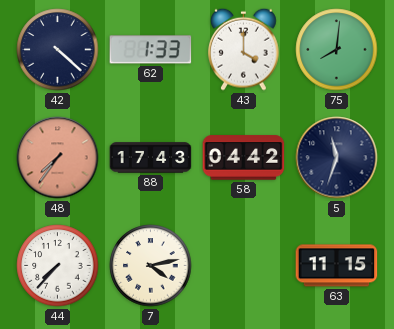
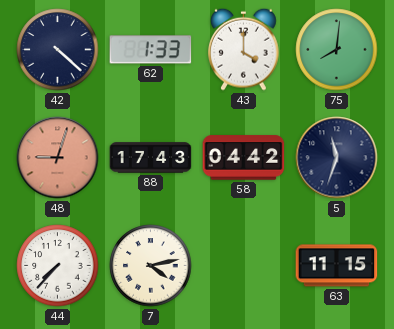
48: 7:36 -> 9:03
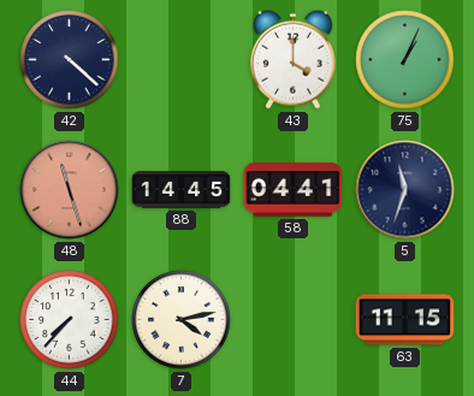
62: 1:33 -> none
75: 8:01 -> 1:04
48: 9:03 -> 11:27
88: 17:43 -> 14:45
58: 04:42 -> 04:41
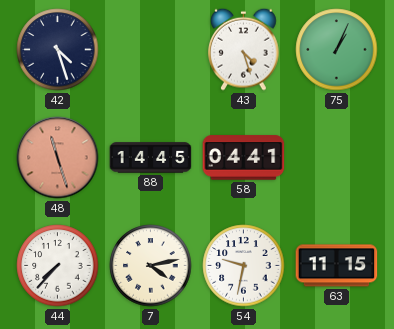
42: 4:22 -> 4:27
43: 4:00 -> 4:27
5: 11:33 -> none
54: none -> 9:32
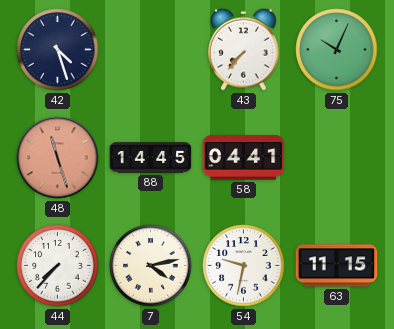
43: 4:27 -> 7:37
75: 1:04 -> 10:04
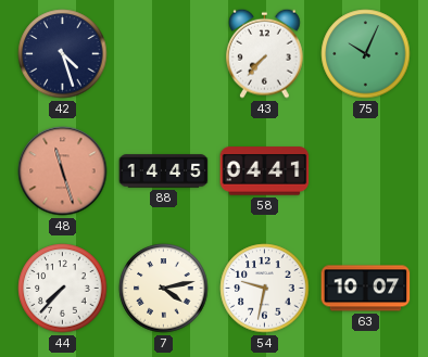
63: 11:15 -> 10:07
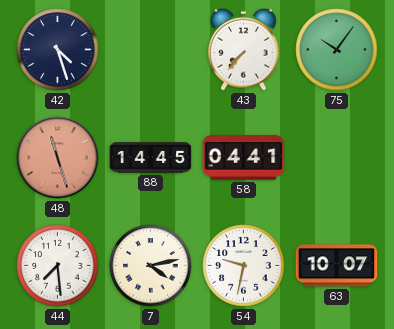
75: 10:04 -> 10:06
44: 7:37 -> 7:29
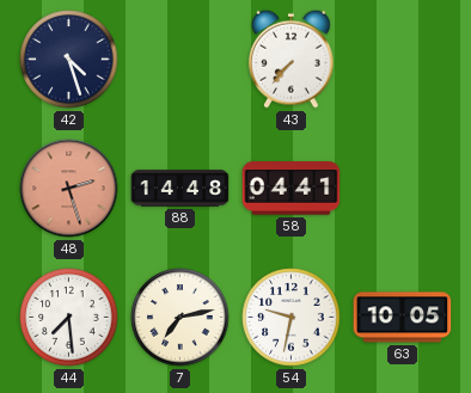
75: 10:06 -> none
48: 11:27 -> 2:27
88: 14:45 -> 14:48
7: 4:13 -> 7:13
63: 10:07 -> 10:05
